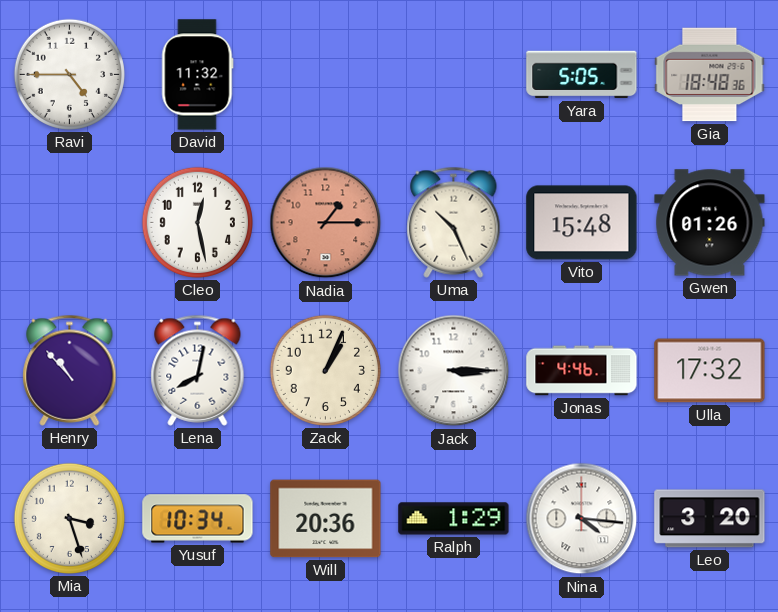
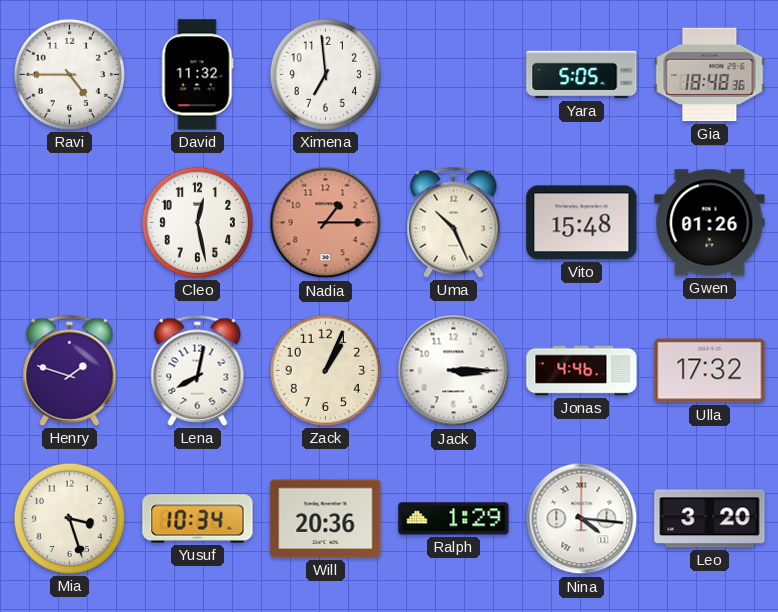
Ximena: none -> 6:59
Henry: 10:53 -> 1:48
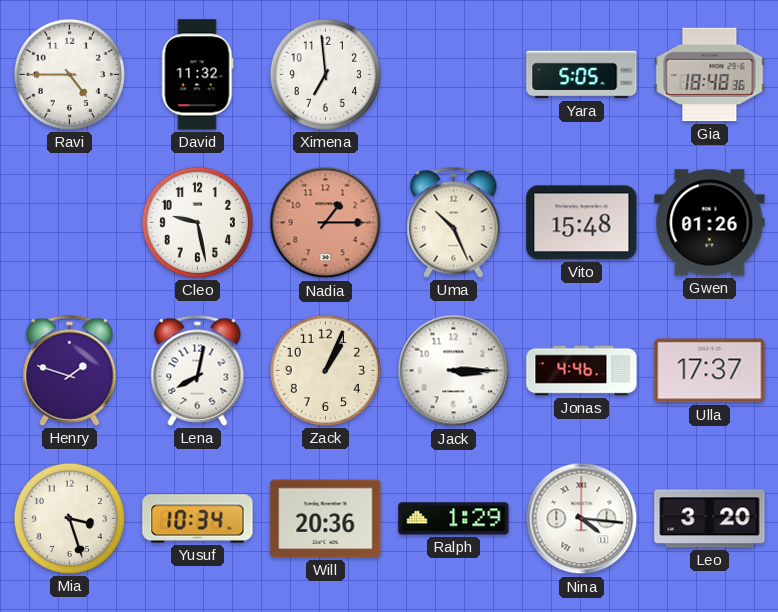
Cleo: 12:28 -> 9:28
Ulla: 17:32 -> 17:37
